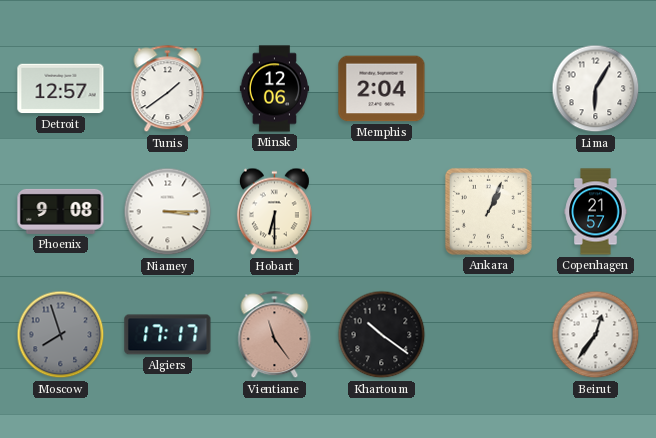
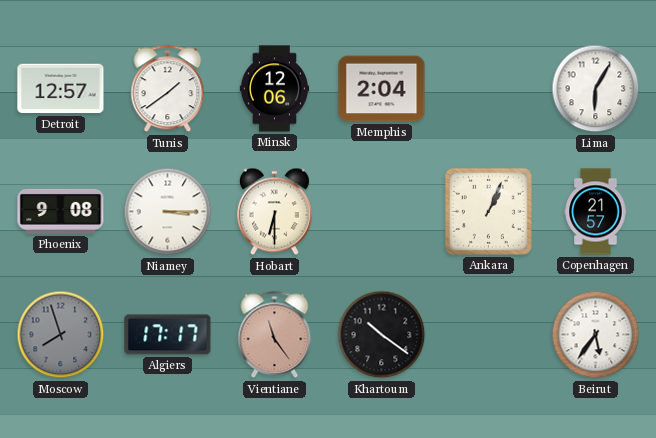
Beirut: 12:36 -> 5:36
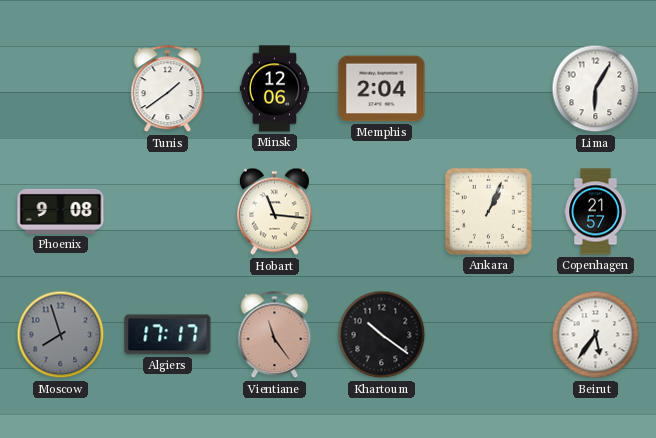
Detroit: 12:57 -> none
Niamey: 3:15 -> none
Hobart: 6:30 -> 11:16
